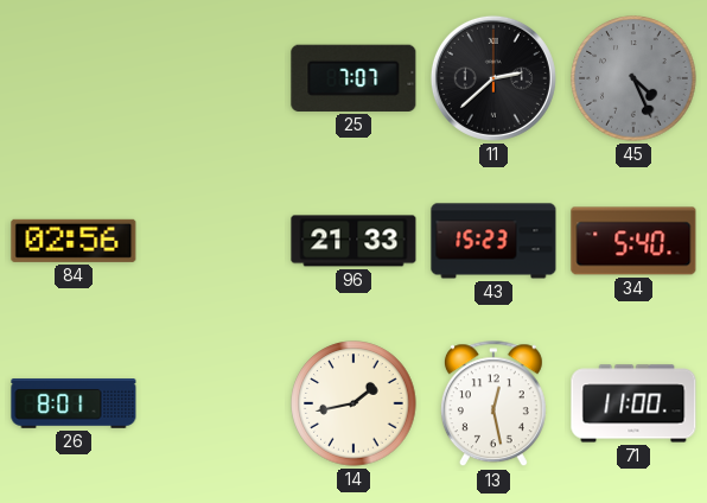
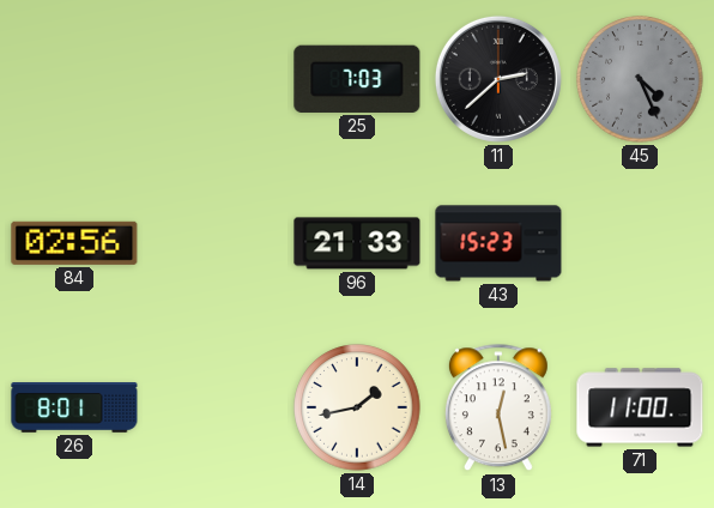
25: 7:07 -> 7:03
34: 5:40 -> none
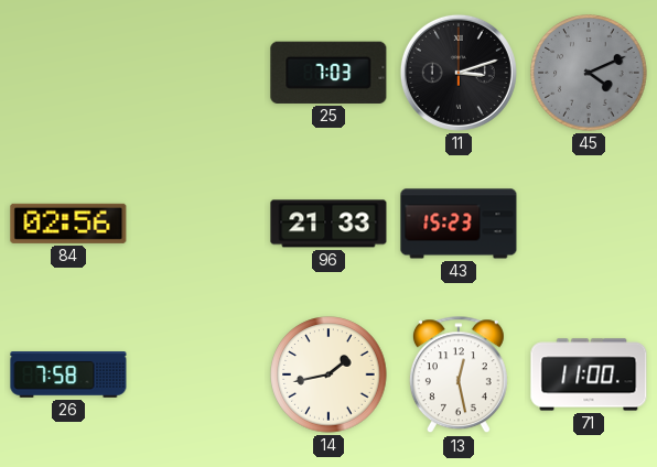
11: 2:38 -> 3:12
45: 4:26 -> 4:11
26: 8:01 -> 7:58
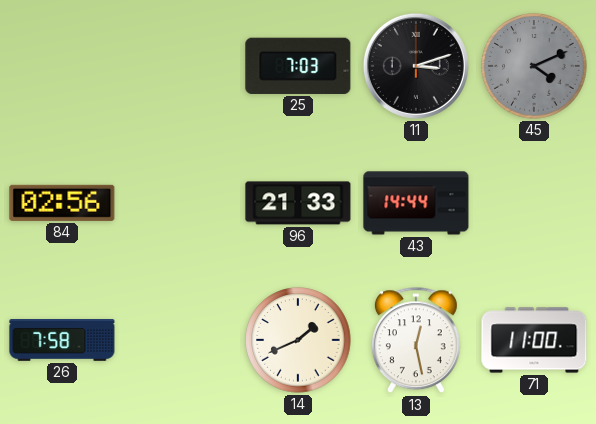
43: 15:23 -> 14:44
14: 1:43 -> 1:41
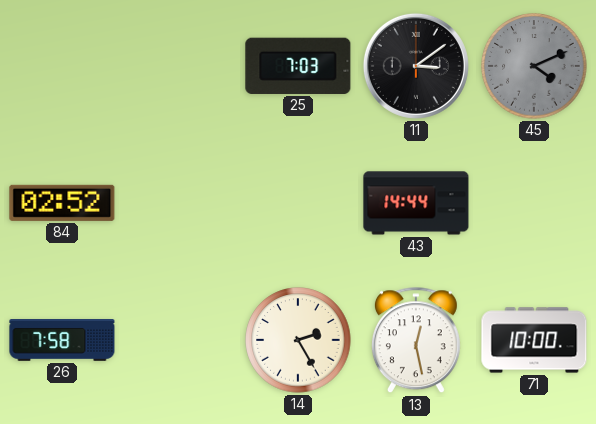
11: 3:12 -> 3:09
84: 02:56 -> 02:52
96: 21:33 -> none
14: 1:41 -> 2:25
71: 11:00 -> 10:00
